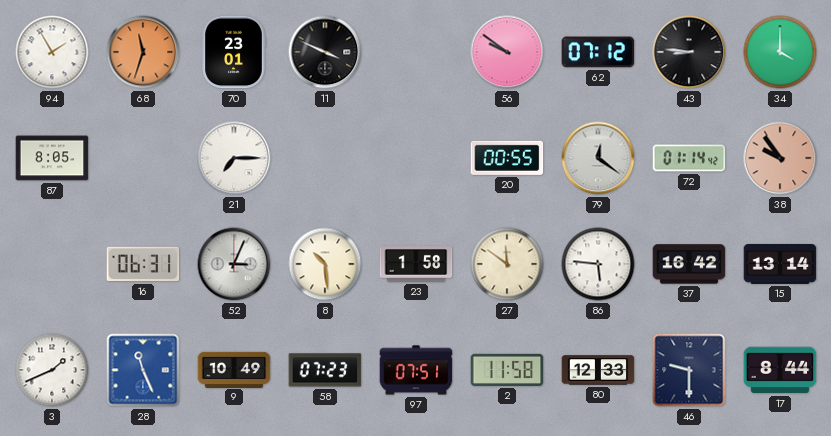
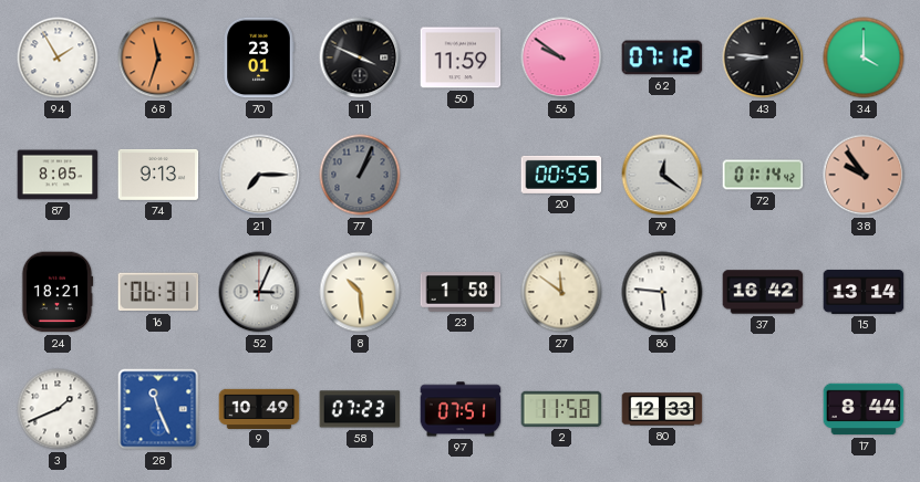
50: none -> 11:59
74: none -> 9:13
77: none -> 1:04
24: none -> 18:21
46: 9:30 -> none
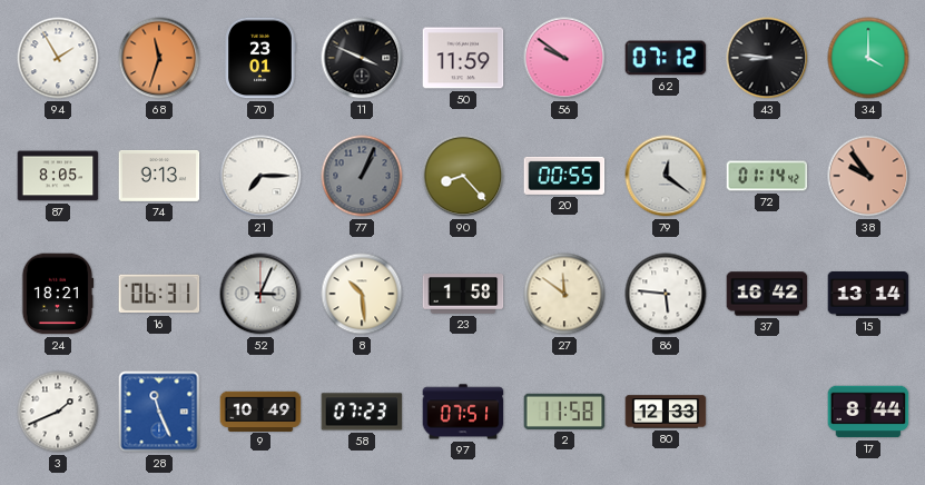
90: none -> 8:23
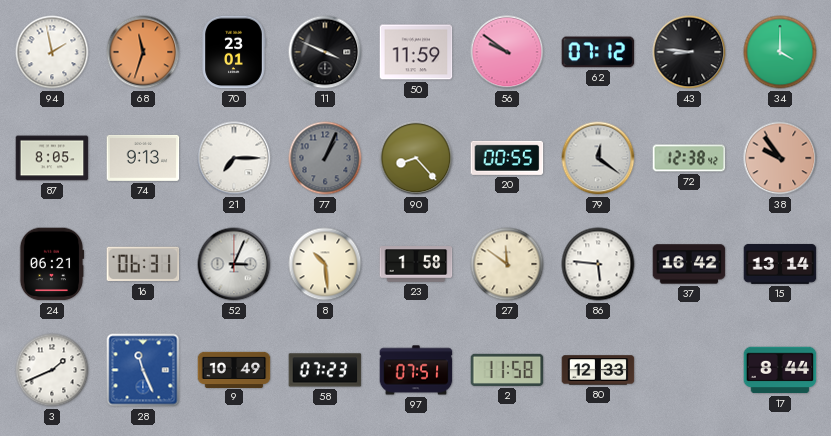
94: 1:55 -> 1:58
72: 01:14 -> 12:38
24: 18:21 -> 06:21
